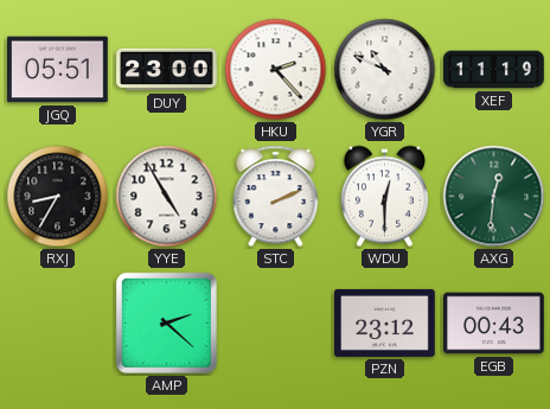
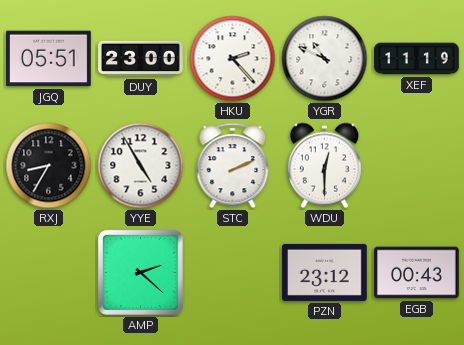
AXG: 12:31 -> none
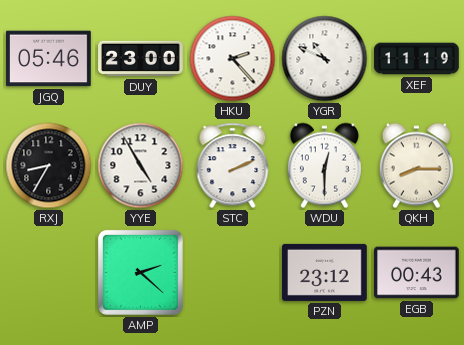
JGQ: 05:51 -> 05:46
QKH: none -> 8:15
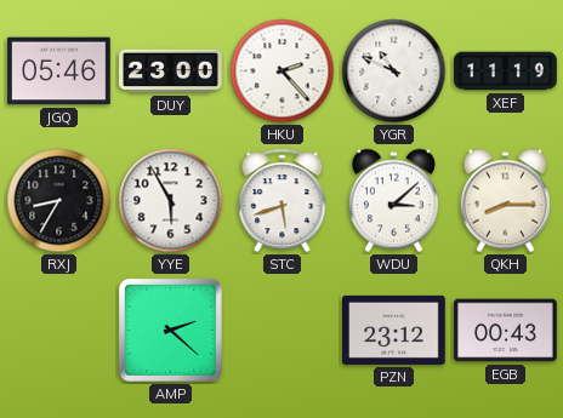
YYE: 4:55 -> 5:55
STC: 2:11 -> 5:42
WDU: 12:30 -> 3:08
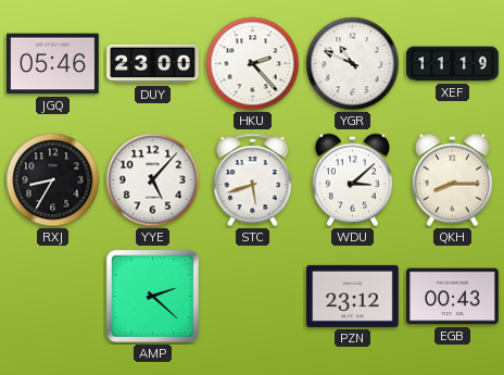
YYE: 5:55 -> 5:07
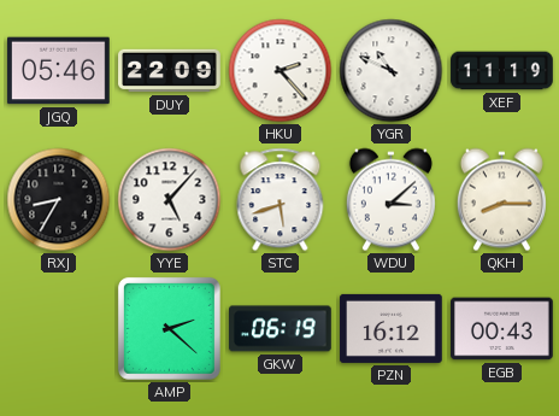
DUY: 23:00 -> 22:09
GKW: none -> 06:19
PZN: 23:12 -> 16:12
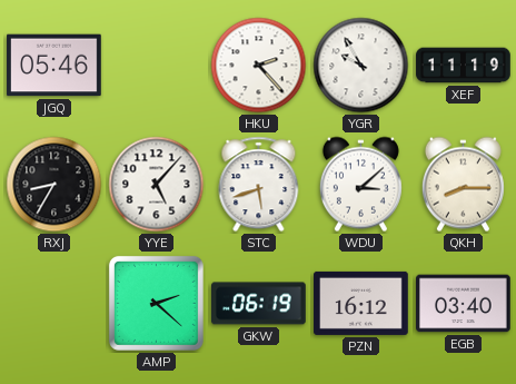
DUY: 22:09 -> none
YGR: 10:49 -> 9:55
EGB: 00:43 -> 03:40
